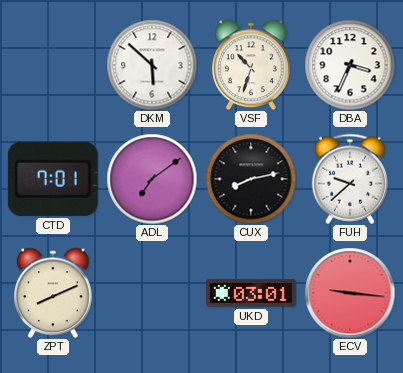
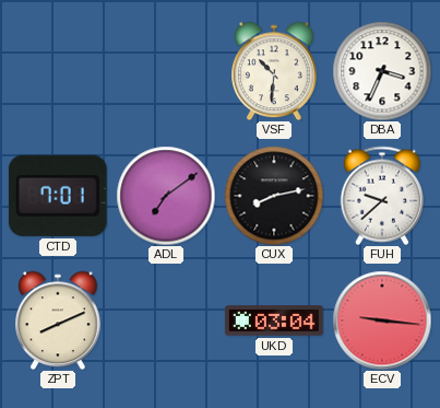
DKM: 5:52 -> none
VSF: 10:33 -> 10:31
UKD: 03:01 -> 03:04
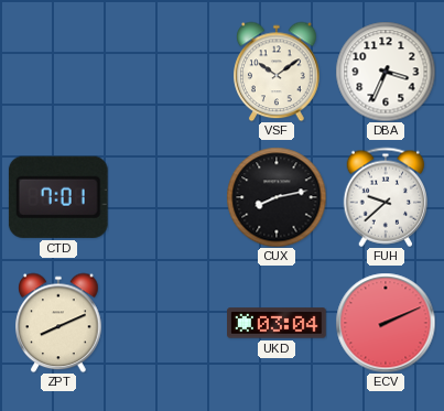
VSF: 10:31 -> 10:09
ADL: 7:09 -> none
ECV: 9:16 -> 2:11
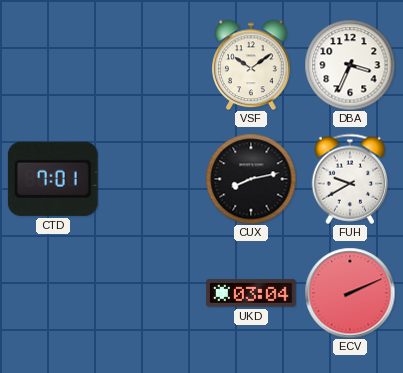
FUH: 9:38 -> 9:40
ZPT: 8:11 -> none
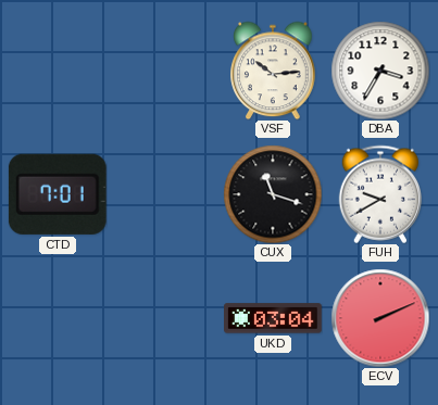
VSF: 10:09 -> 10:14
DBA: 3:34 -> 3:35
CUX: 8:13 -> 11:18
